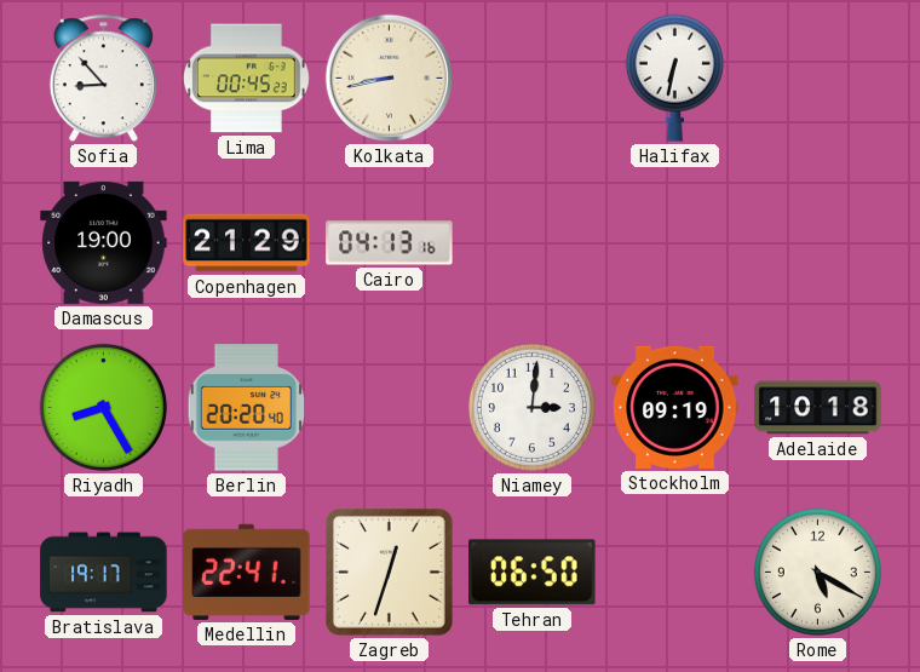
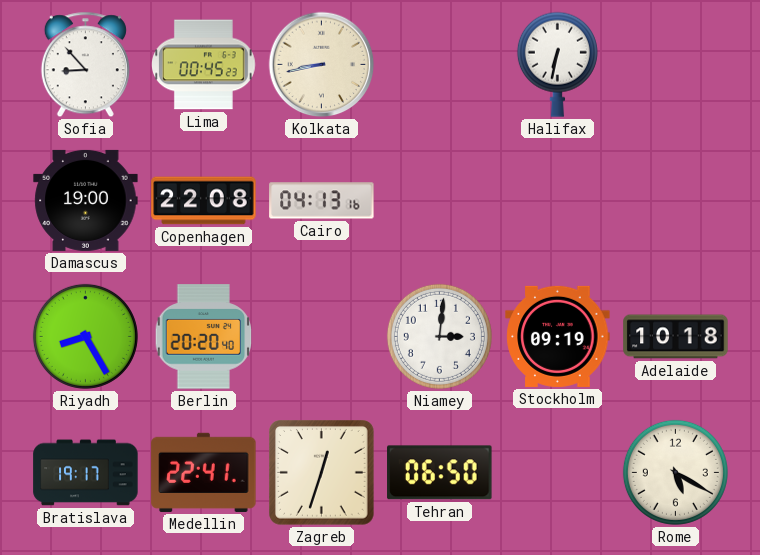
Copenhagen: 21:29 -> 22:08
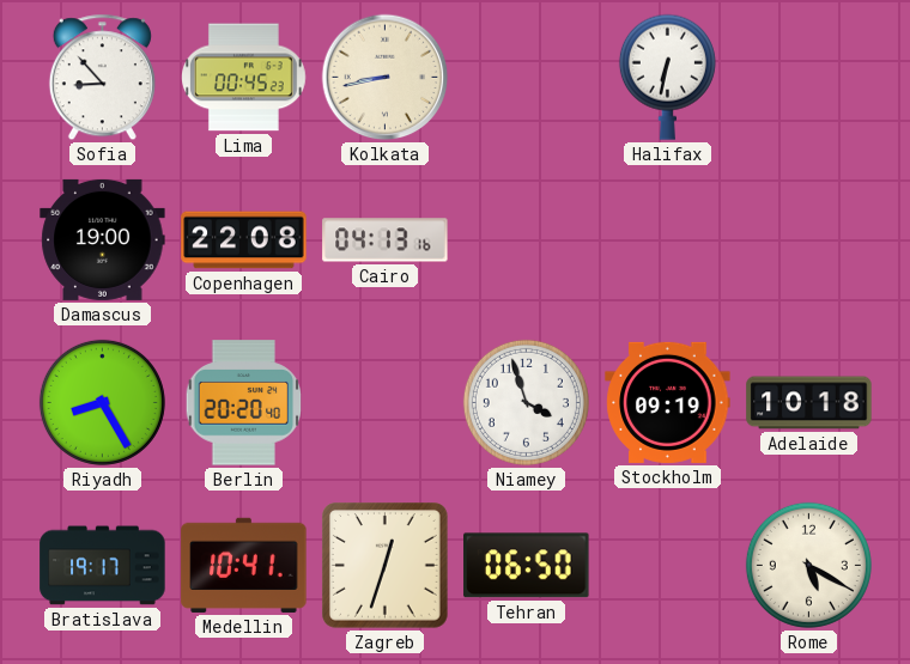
Niamey: 3:01 -> 3:57
Medellin: 22:41 -> 10:41
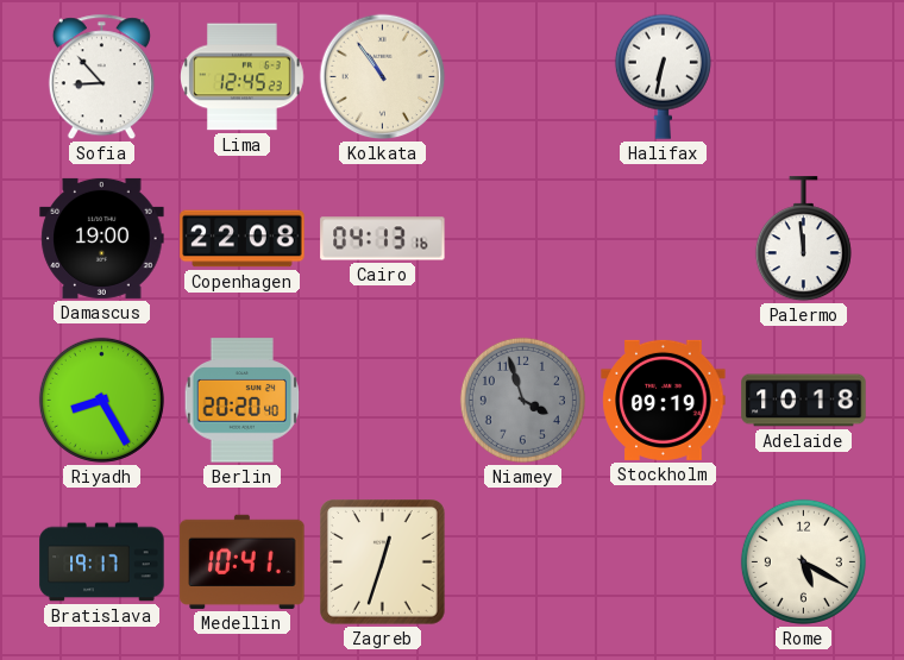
Lima: 00:45 -> 12:45
Kolkata: 8:43 -> 10:54
Palermo: none -> 11:59
Niamey dial: white -> grey
Tehran: 06:50 -> none
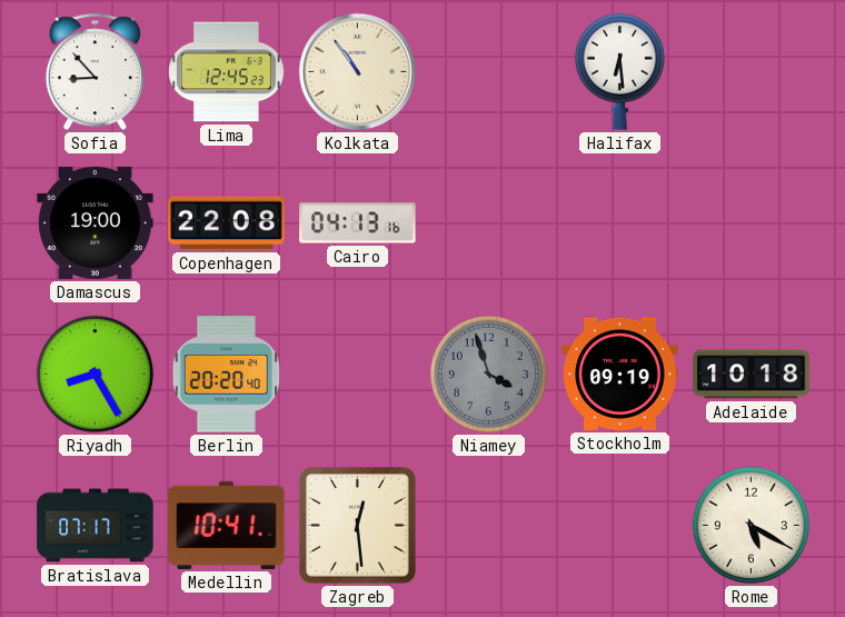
Halifax: 6:32 -> 6:29
Palermo: 11:59 -> none
Bratislava: 19:17 -> 07:17
Zagreb: 12:33 -> 12:29
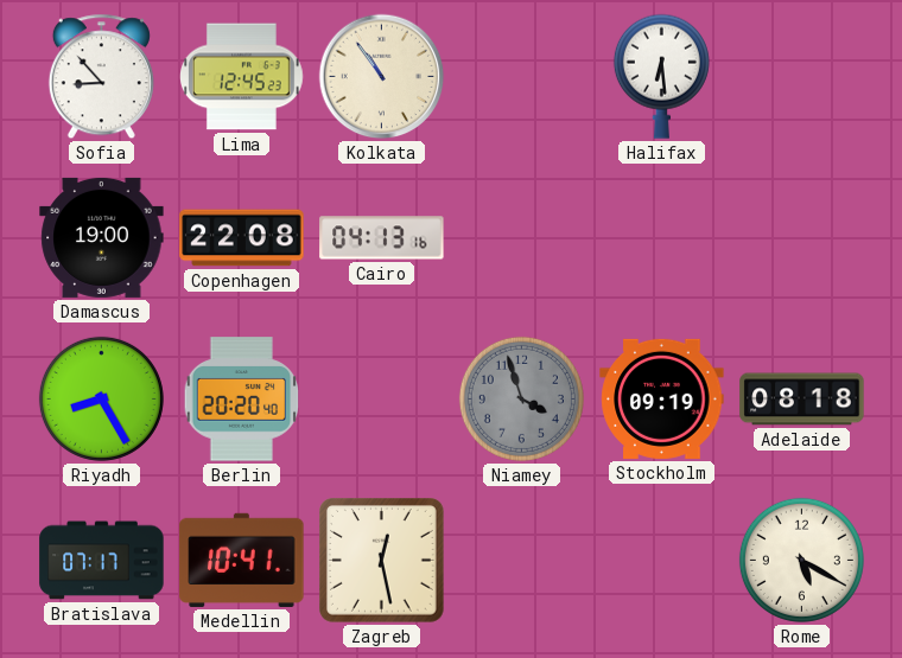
Adelaide: 10:18 -> 08:18
Zagreb: 12:29 -> 12:28
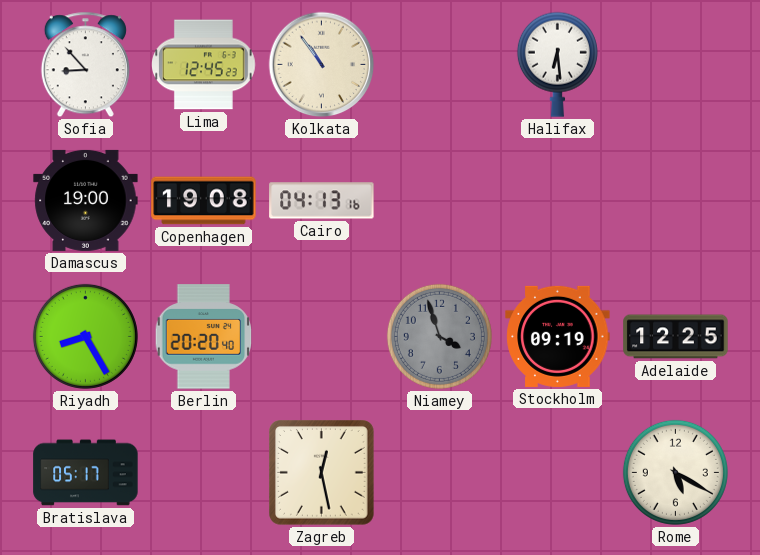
Copenhagen: 22:08 -> 19:08
Adelaide: 08:18 -> 12:25
Bratislava: 07:17 -> 05:17
Medellin: 10:41 -> none
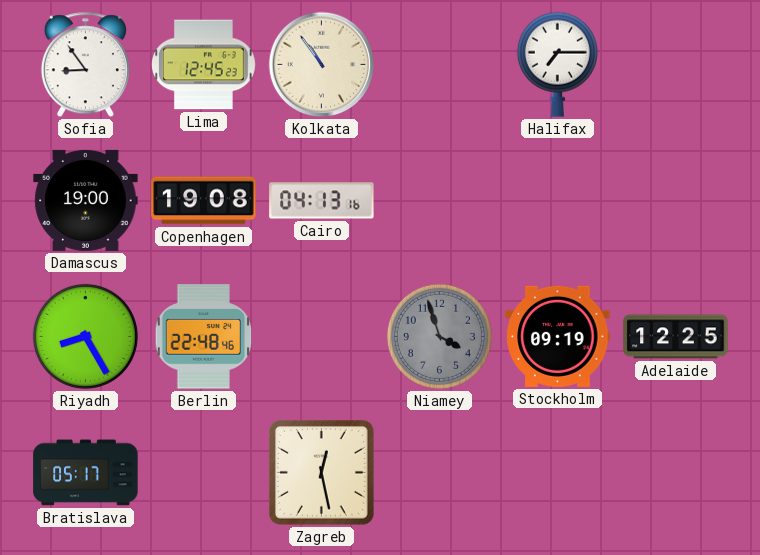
Sofia: 8:53 -> 8:54
Halifax: 6:29 -> 7:15
Berlin: 20:20 -> 22:48
Rome: 5:20 -> none
